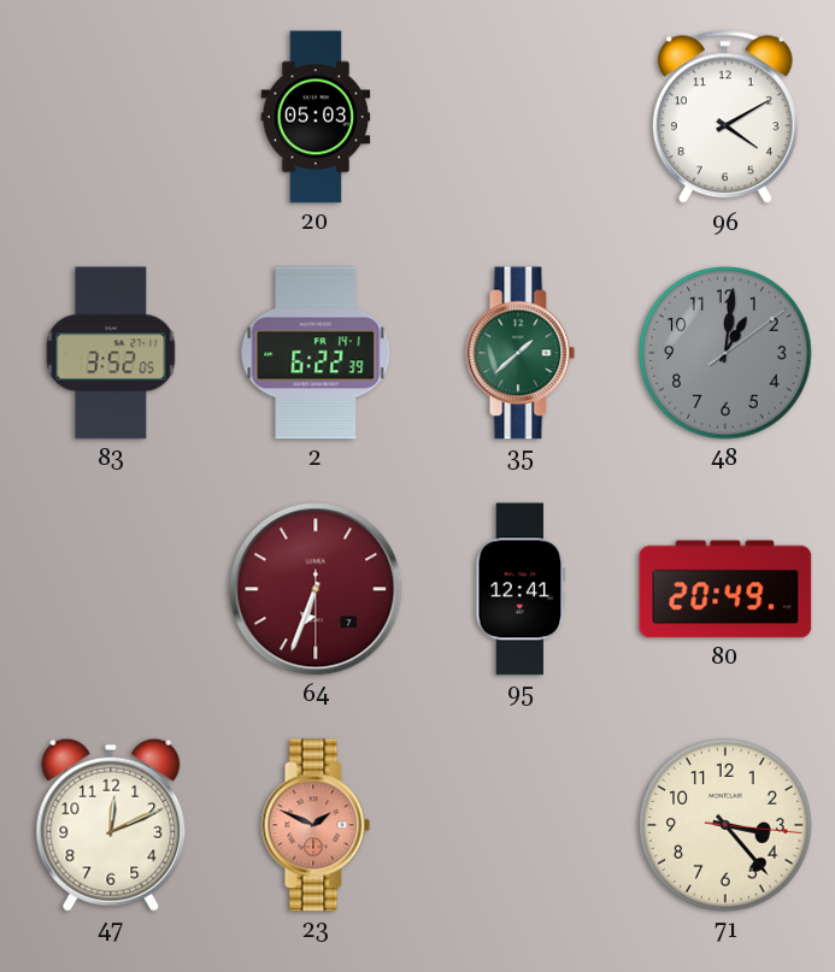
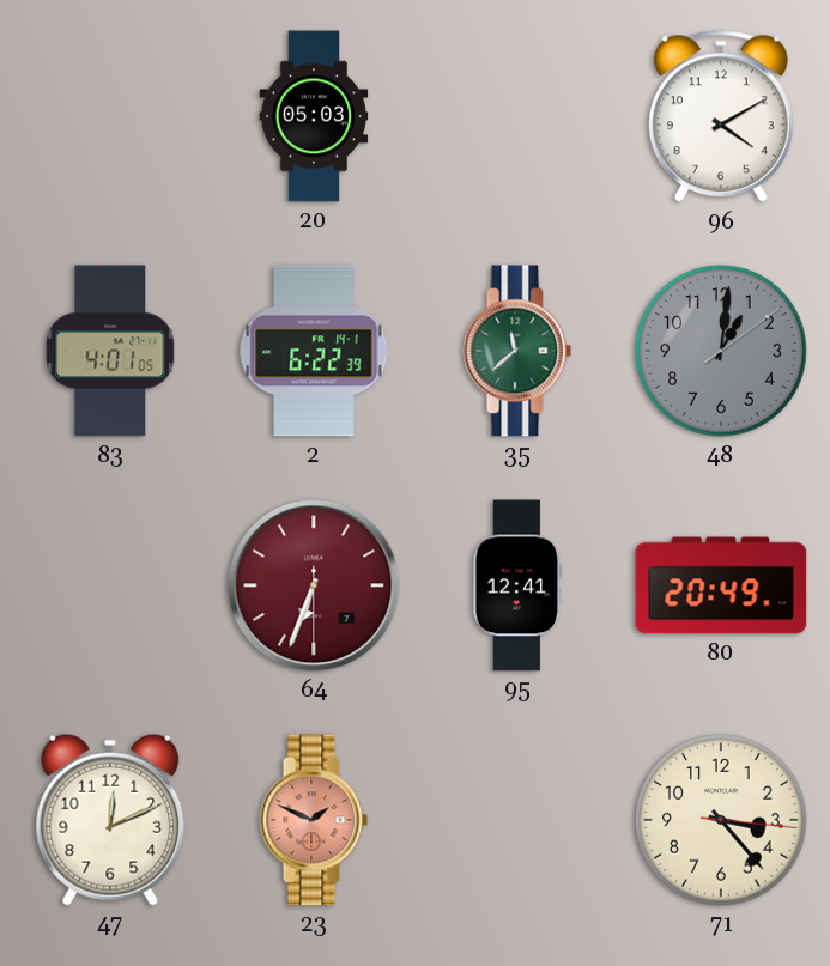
83: 3:52 -> 4:01
35: 1:38 -> 11:38
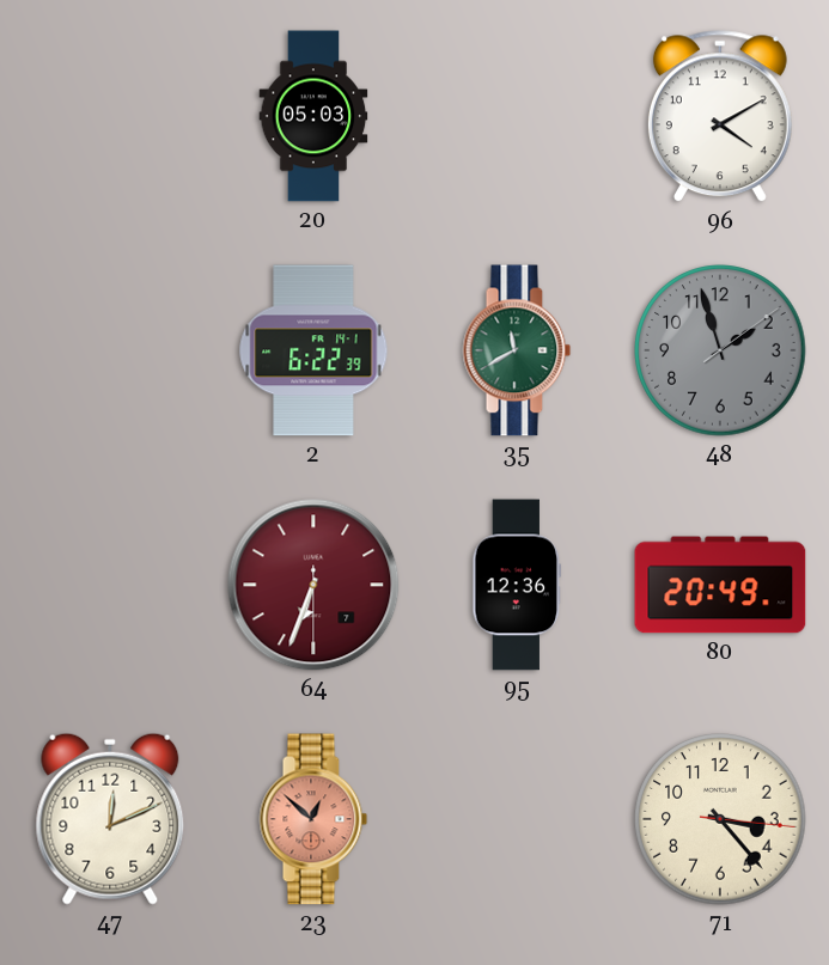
83: 4:01 -> none
35: 11:38 -> 11:40
48: 1:01 -> 1:57
95: 12:41 -> 12:36
23: 1:49 -> 12:52
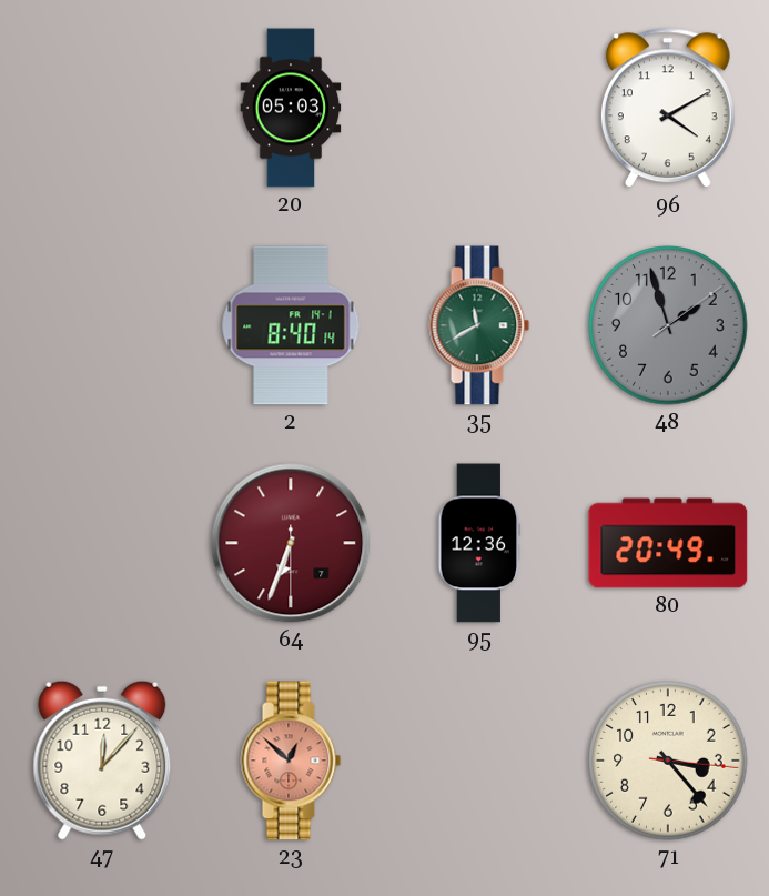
2: 6:22 -> 8:40
47: 12:11 -> 12:07
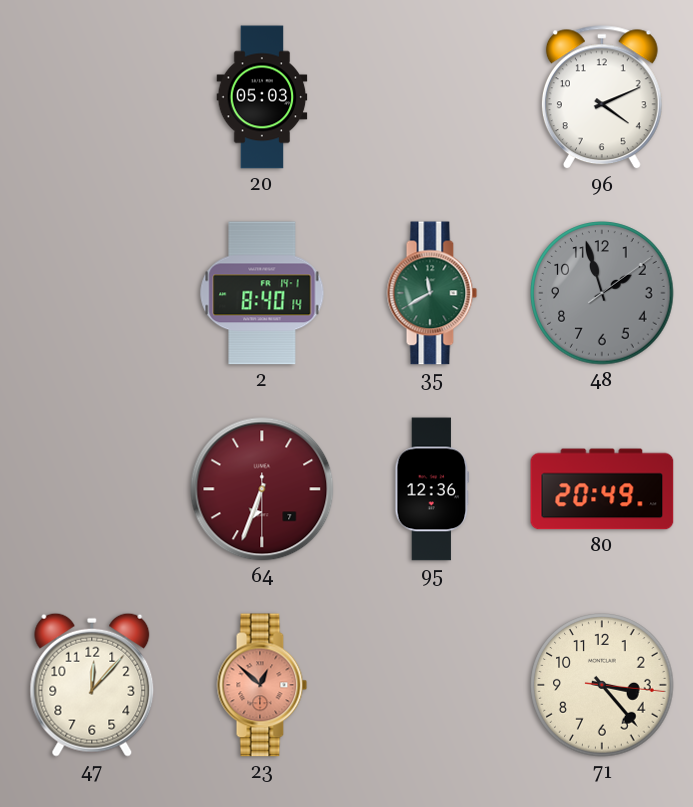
96: 4:10 -> 4:11
